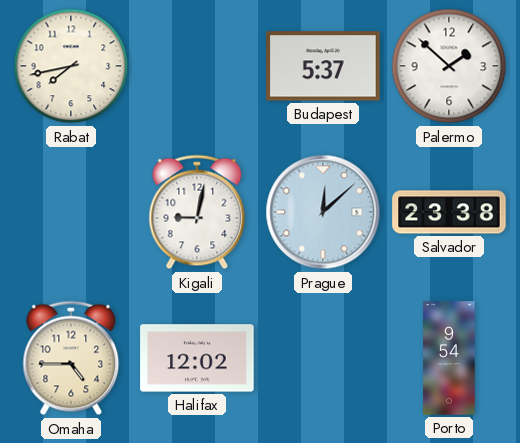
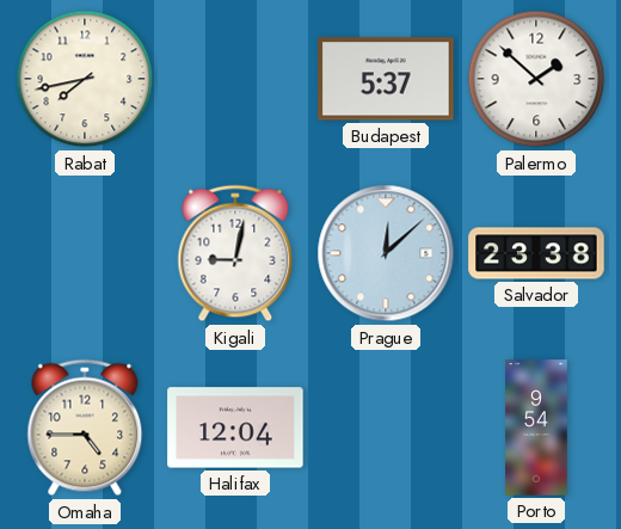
Halifax: 12:02 -> 12:04
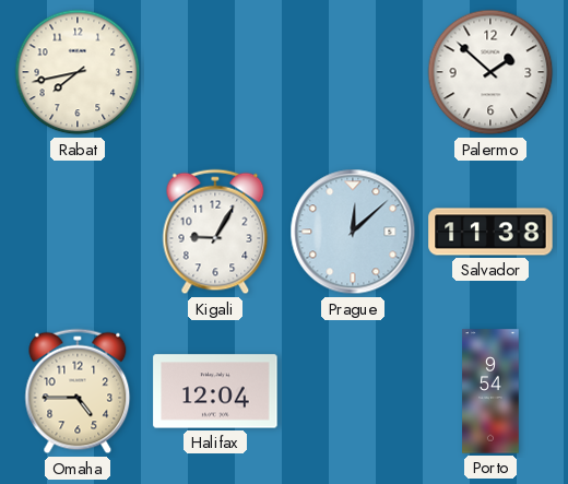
Budapest: 5:37 -> none
Kigali: 9:02 -> 9:05
Salvador: 23:38 -> 11:38
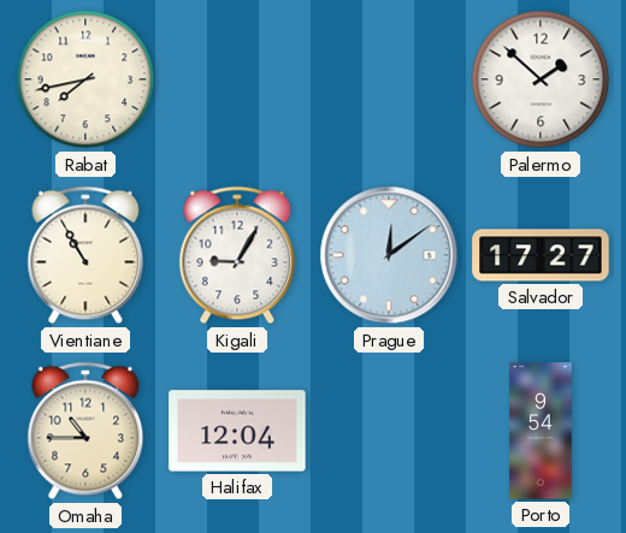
Vientiane: none -> 10:55
Prague: 12:08 -> 12:09
Salvador: 11:38 -> 17:27
Omaha: 4:45 -> 10:45
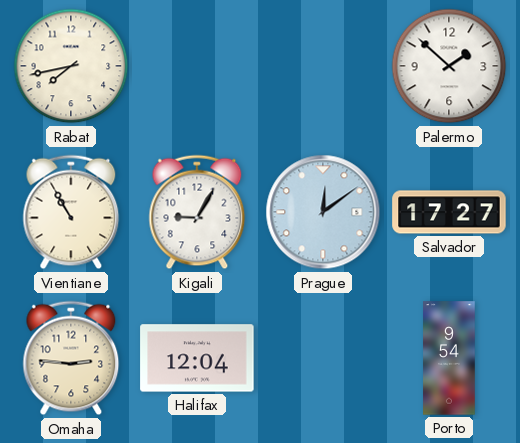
Omaha: 10:45 -> 2:46
